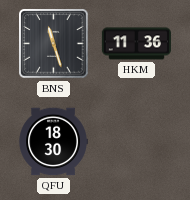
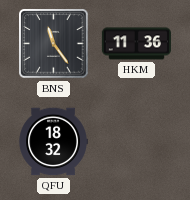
BNS: 11:27 -> 11:24
QFU: 18:30 -> 18:32
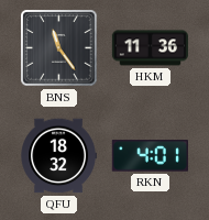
RKN: none -> 4:01
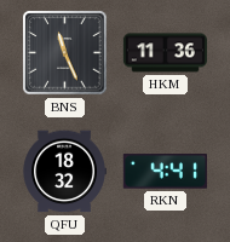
BNS: 11:24 -> 11:26
RKN: 4:01 -> 4:41
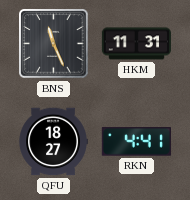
HKM: 11:36 -> 11:31
QFU: 18:32 -> 18:27
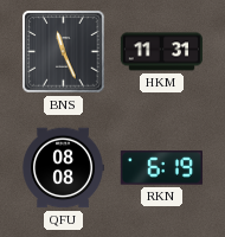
QFU: 18:27 -> 08:08
RKN: 4:41 -> 6:19
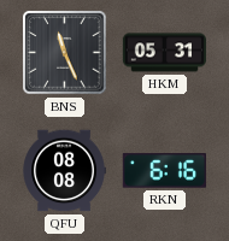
HKM: 11:31 -> 05:31
RKN: 6:19 -> 6:16
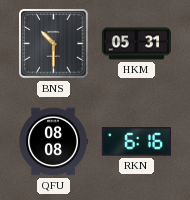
BNS: 11:26 -> 10:30
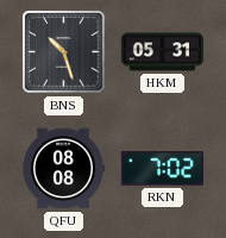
BNS: 10:30 -> 10:27
RKN: 6:16 -> 7:02
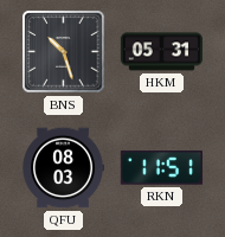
QFU: 08:08 -> 08:03
RKN: 7:02 -> 11:51
